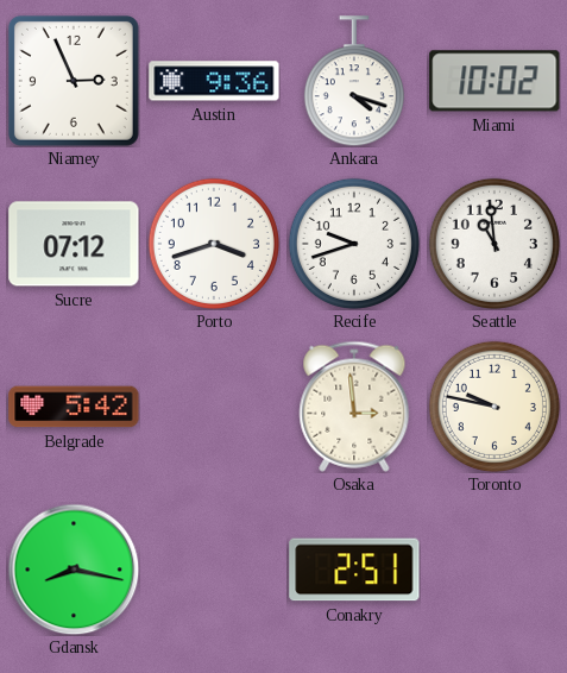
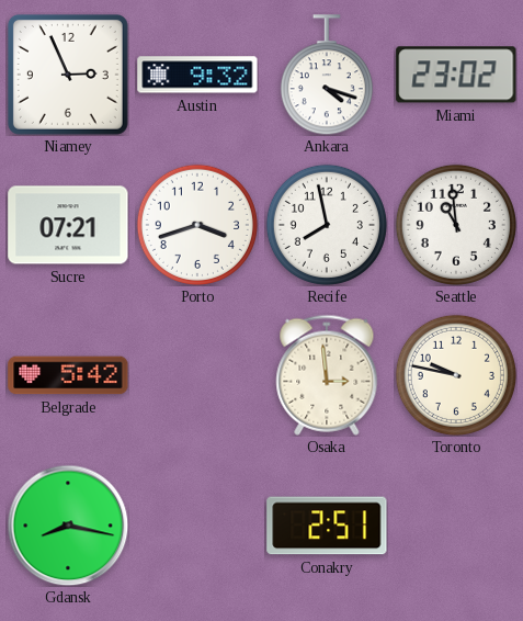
Austin: 9:36 -> 9:32
Miami: 10:02 -> 23:02
Sucre: 07:12 -> 07:21
Recife: 9:42 -> 7:58
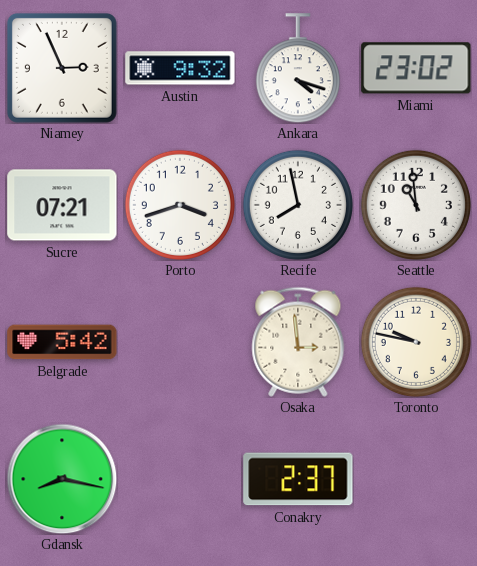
Conakry: 2:51 -> 2:37
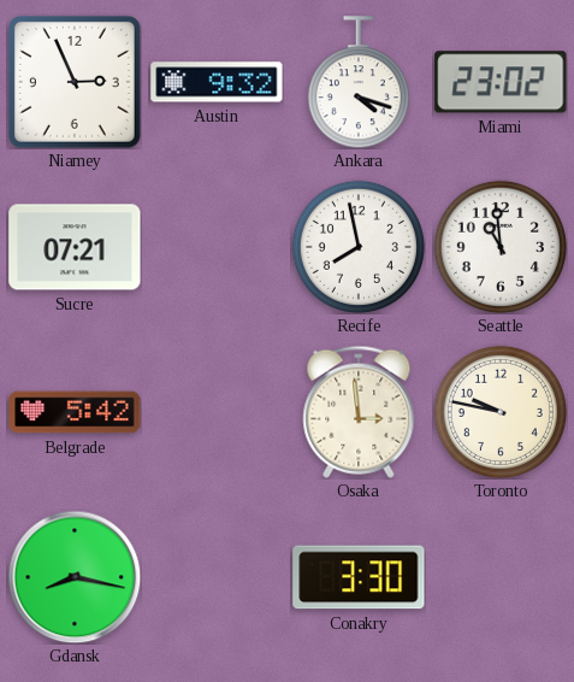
Porto: 3:42 -> none
Conakry: 2:37 -> 3:30
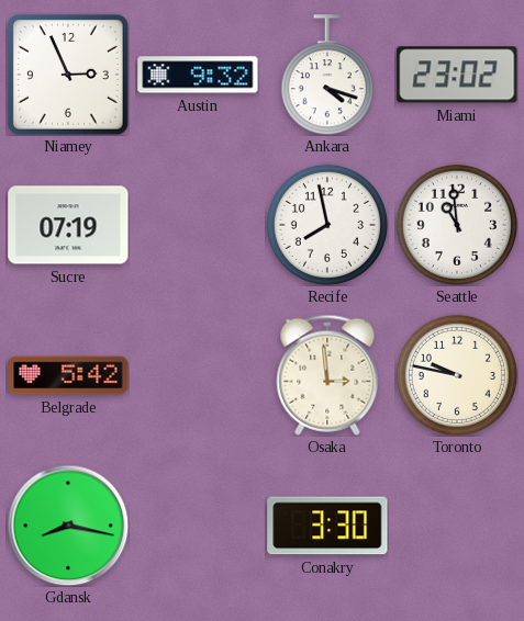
Sucre: 07:21 -> 07:19
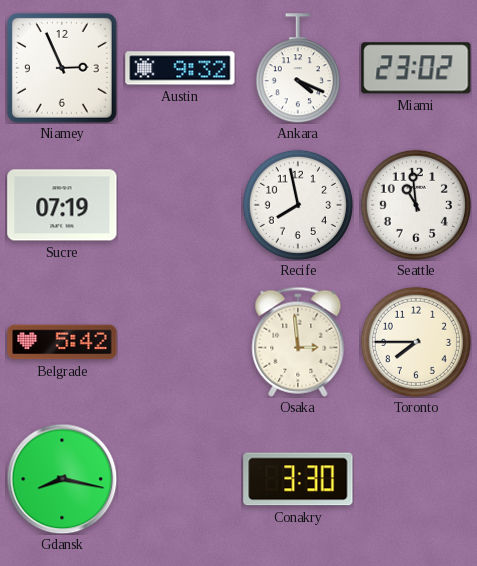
Ankara: 4:18 -> 4:19
Toronto: 9:47 -> 7:45
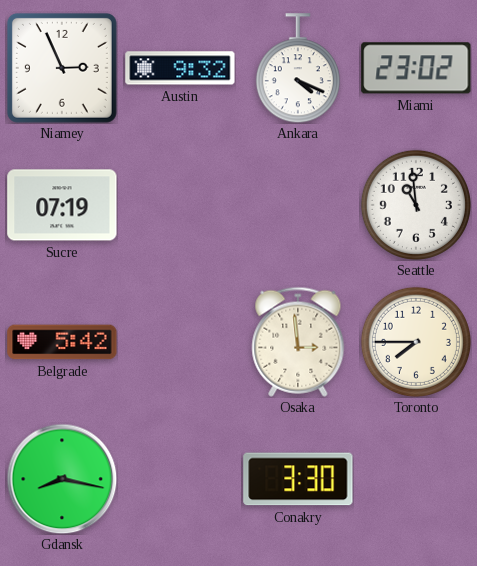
Recife: 7:58 -> none
